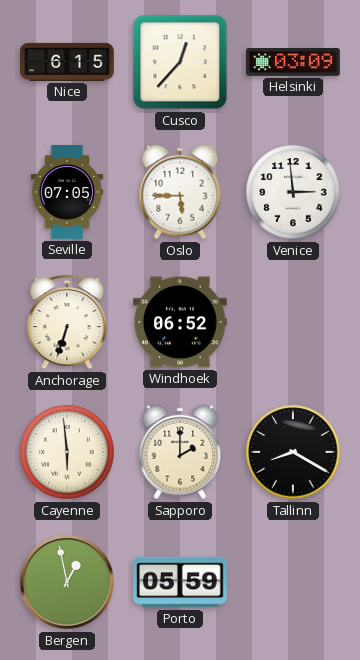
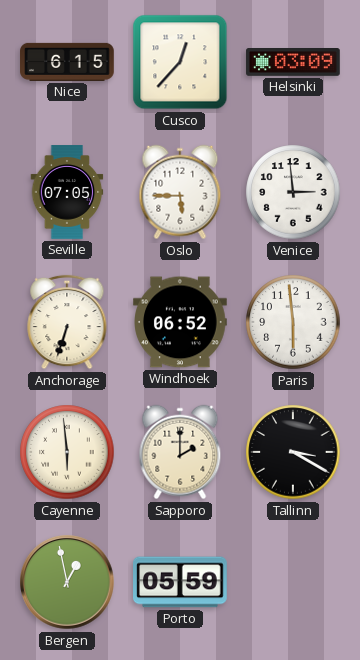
Paris: none -> 5:59
Tallinn: 8:20 -> 3:20
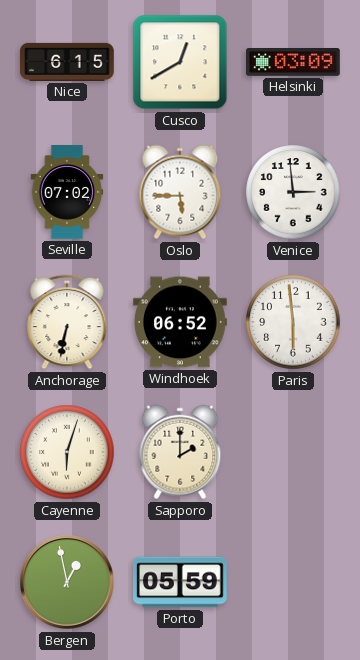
Cusco: 12:37 -> 12:40
Seville: 07:05 -> 07:02
Anchorage: 6:33 -> 6:32
Cayenne: 5:59 -> 6:03
Tallinn: 3:20 -> none
